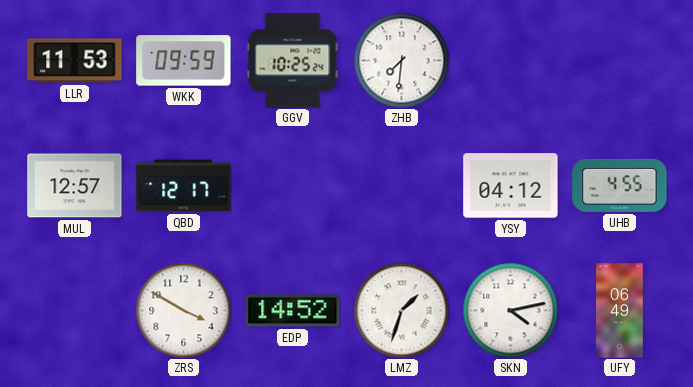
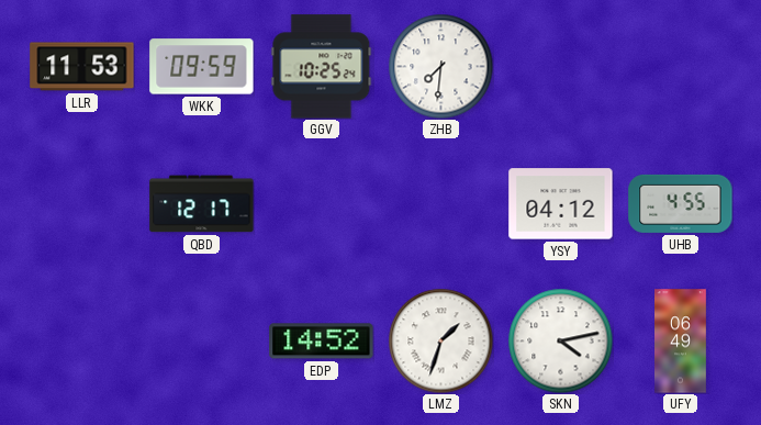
MUL: 12:57 -> none
ZRS: 3:50 -> none
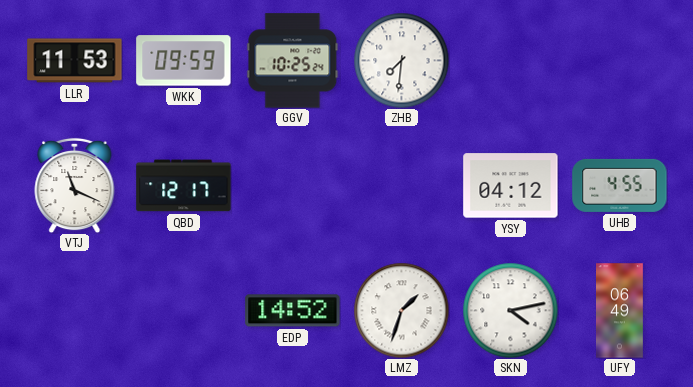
VTJ: none -> 11:19
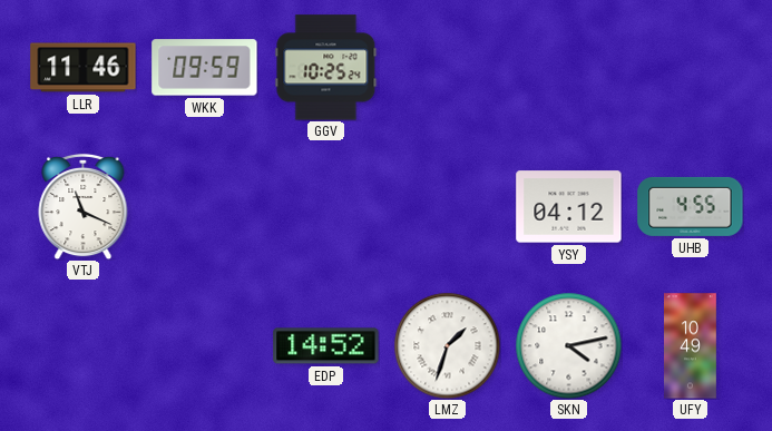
LLR: 11:53 -> 11:46
ZHB: 7:31 -> none
QBD: 12:17 -> none
UFY: 06:49 -> 10:49
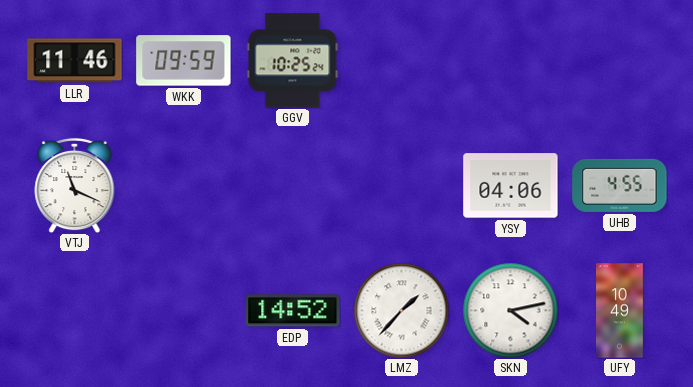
YSY: 04:12 -> 04:06
LMZ: 1:33 -> 1:37
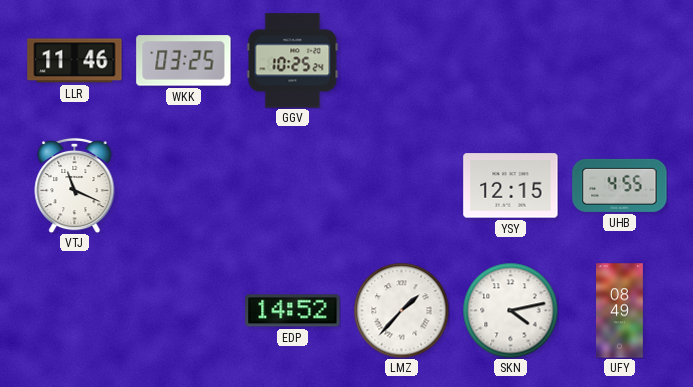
WKK: 09:59 -> 03:25
YSY: 04:06 -> 12:15
UFY: 10:49 -> 08:49
